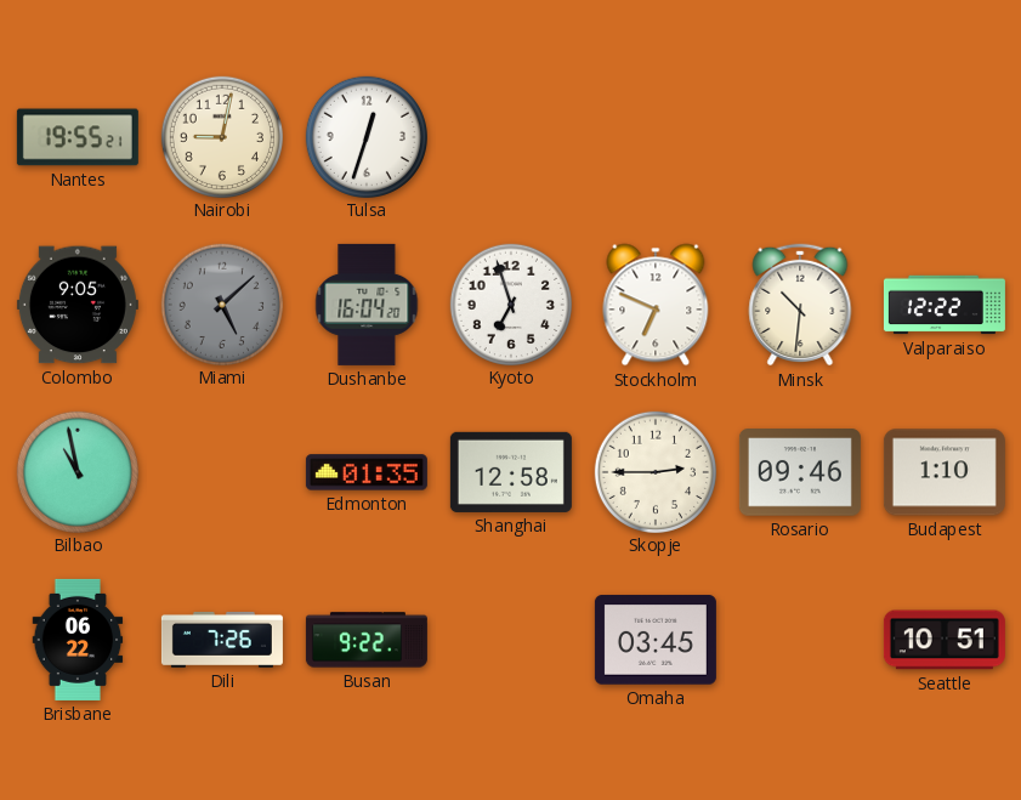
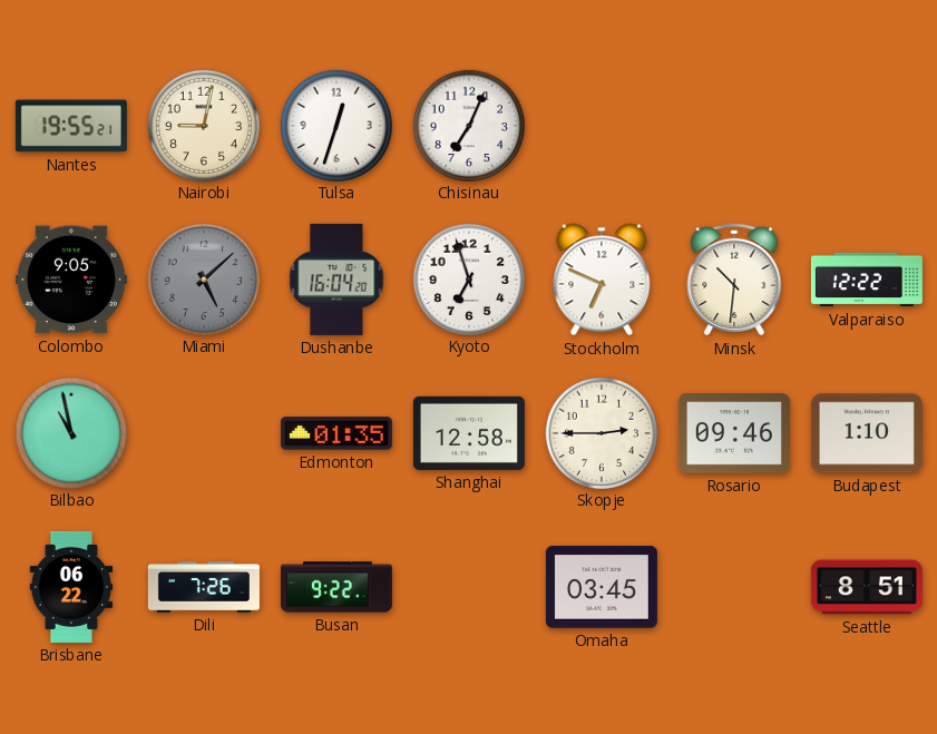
Chisinau: none -> 7:04
Seattle: 10:51 -> 8:51
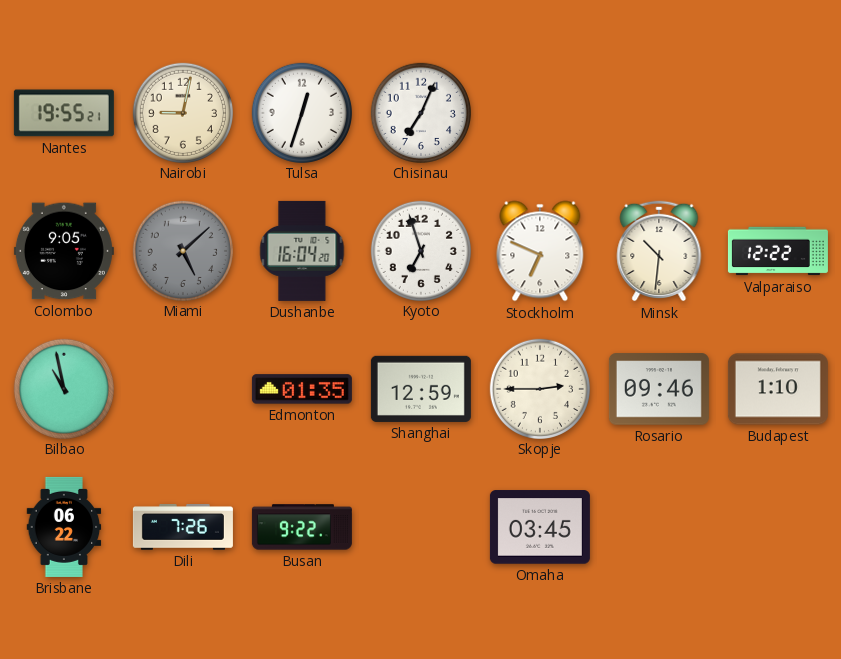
Shanghai: 12:58 -> 12:59
Seattle: 8:51 -> none
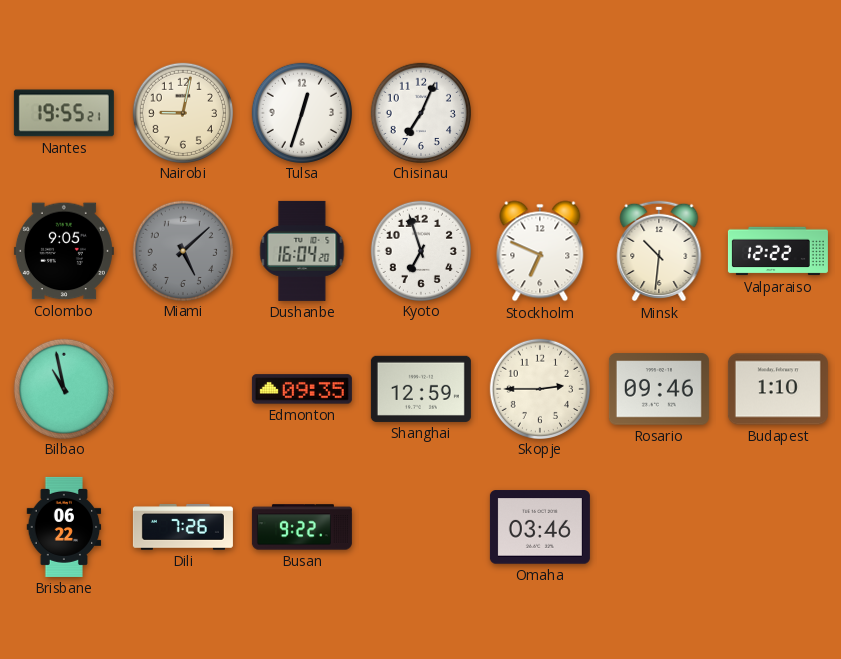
Edmonton: 01:35 -> 09:35
Omaha: 03:45 -> 03:46
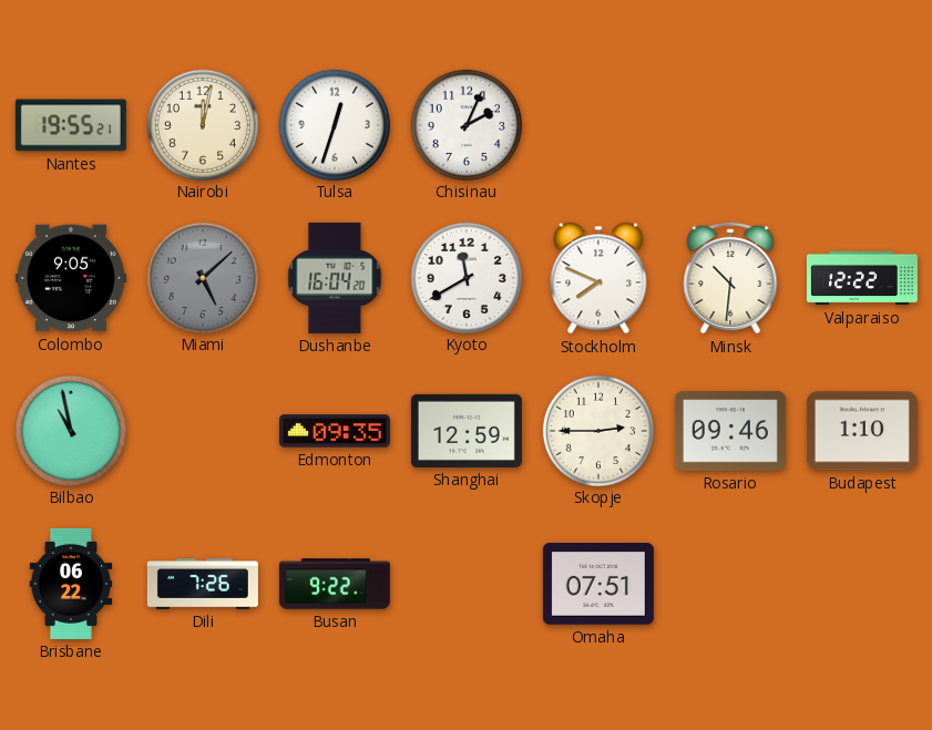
Nairobi: 9:02 -> 12:02
Chisinau: 7:04 -> 2:04
Kyoto: 6:57 -> 11:40
Stockholm: 6:49 -> 7:49
Omaha: 03:46 -> 07:51
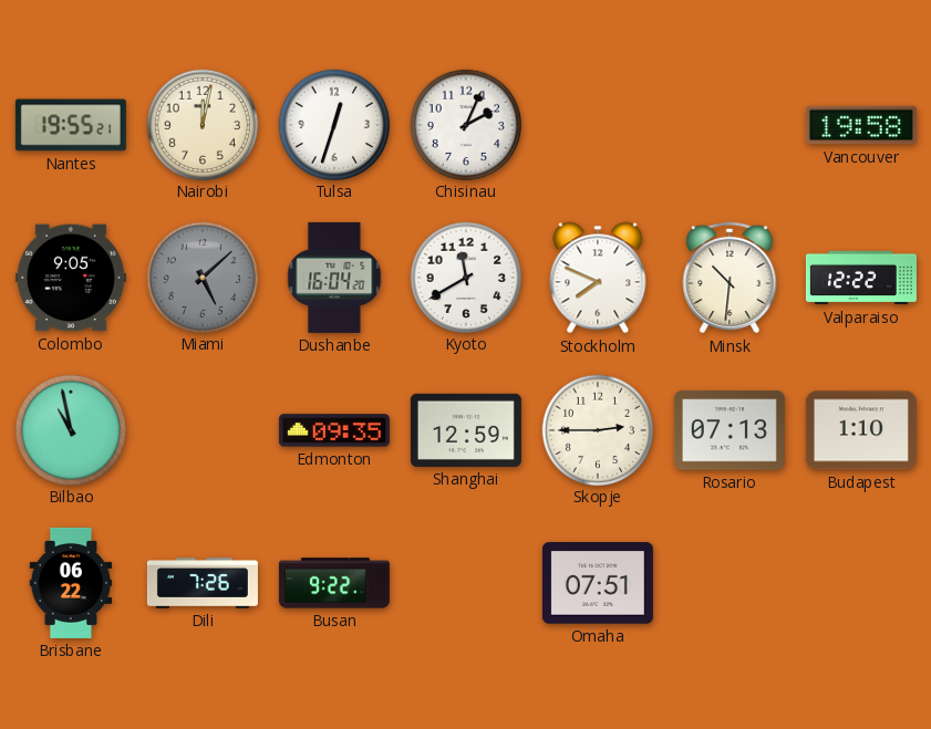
Vancouver: none -> 19:58
Rosario: 09:46 -> 07:13
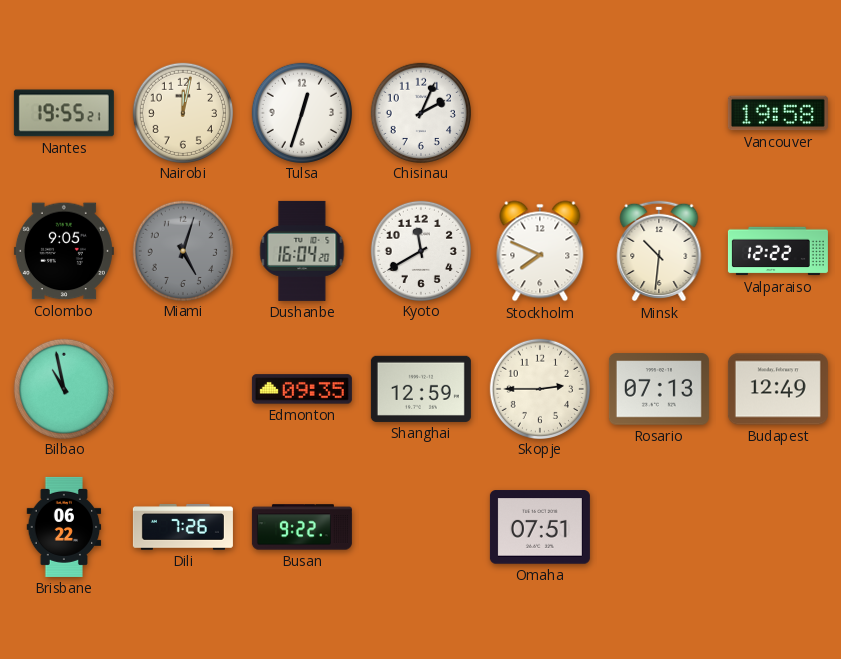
Miami: 5:08 -> 5:03
Budapest: 1:10 -> 12:49
